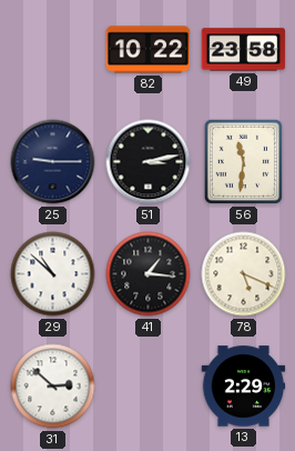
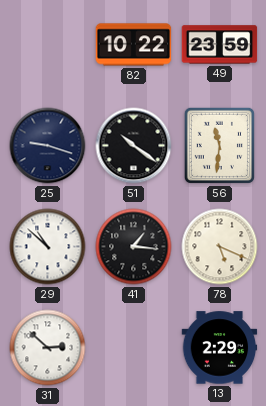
49: 23:58 -> 23:59
25: 9:15 -> 9:18
51: 3:13 -> 10:21
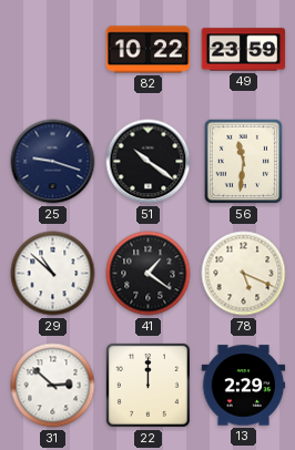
41: 1:16 -> 1:21
22: none -> 12:00
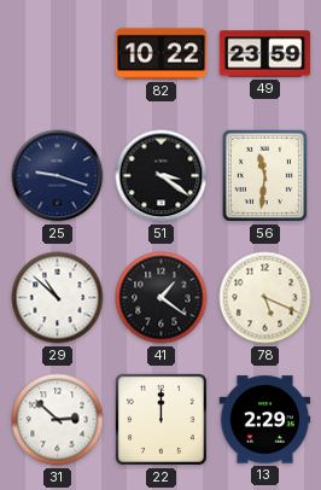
51: 10:21 -> 3:21
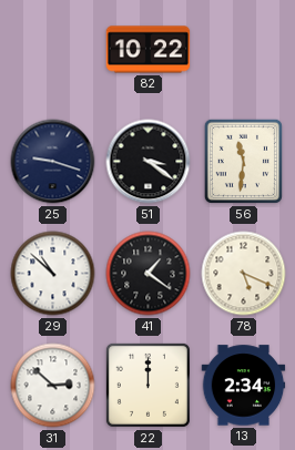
49: 23:59 -> none
13: 2:29 -> 2:34
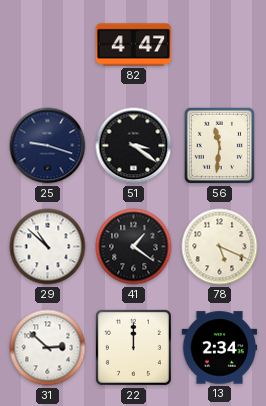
82: 10:22 -> 4:47
